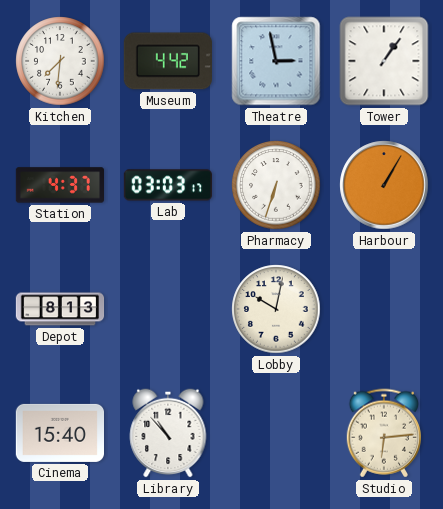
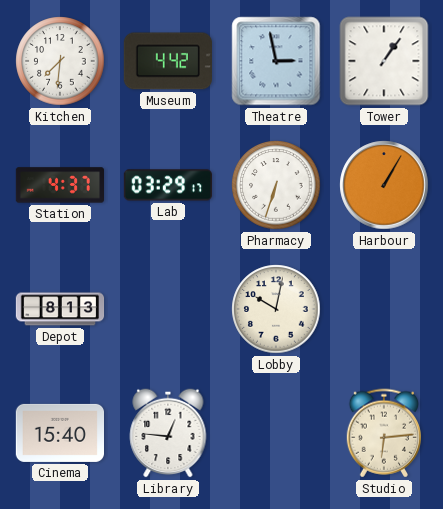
Lab: 03:03 -> 03:29
Library: 10:53 -> 12:46
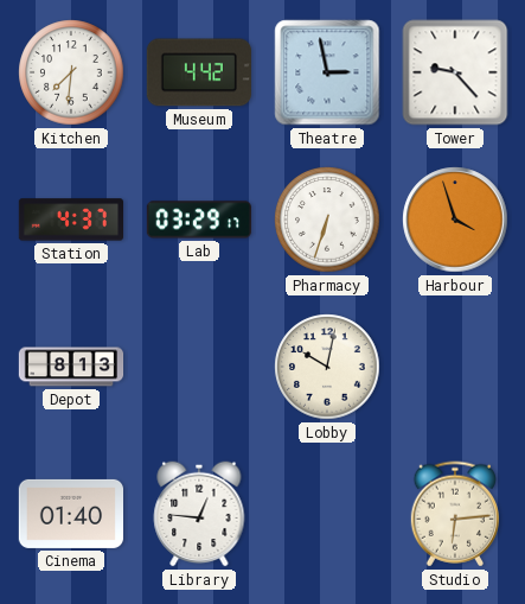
Tower: 1:06 -> 9:23
Harbour: 1:05 -> 3:57
Cinema: 15:40 -> 01:40
